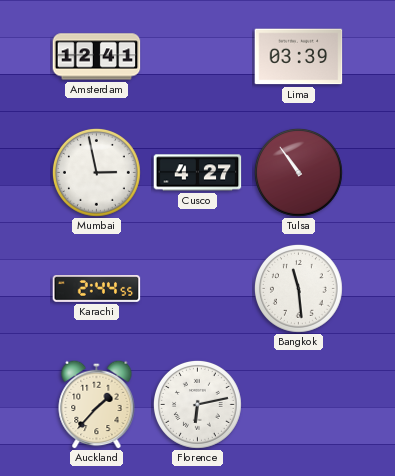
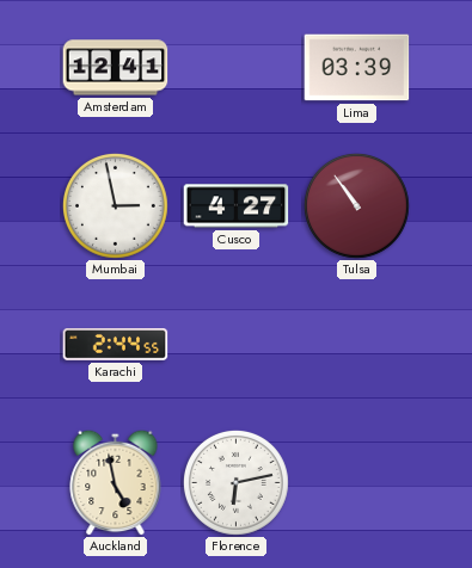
Bangkok: 11:29 -> none
Auckland: 1:37 -> 4:58
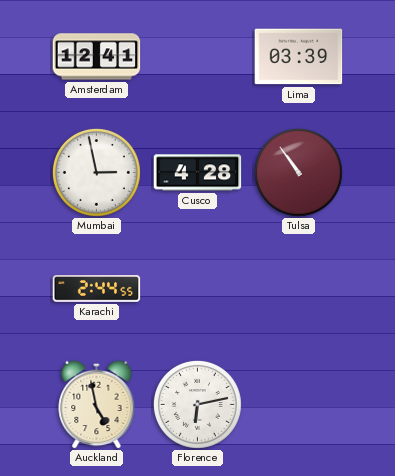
Cusco: 4:27 -> 4:28
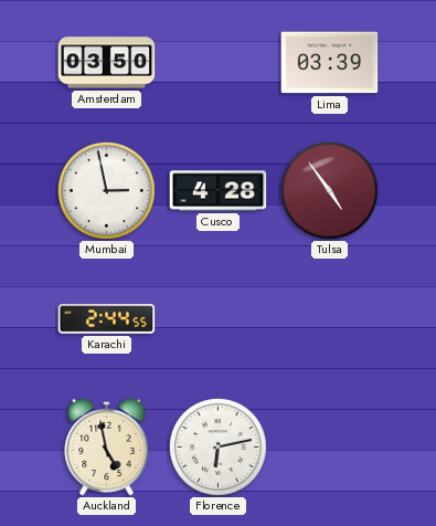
Amsterdam: 12:41 -> 03:50
Tulsa: 10:54 -> 4:54
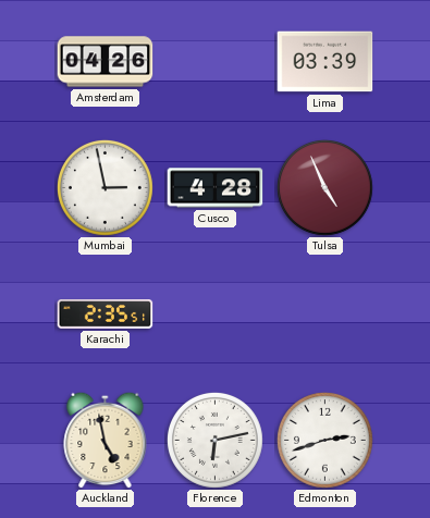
Amsterdam: 03:50 -> 04:26
Tulsa: 4:54 -> 4:56
Karachi: 2:44 -> 2:35
Edmonton: none -> 2:42
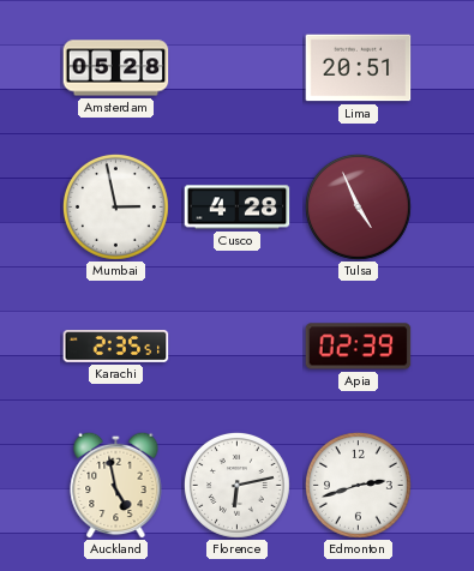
Amsterdam: 04:26 -> 05:28
Lima: 03:39 -> 20:51
Apia: none -> 02:39
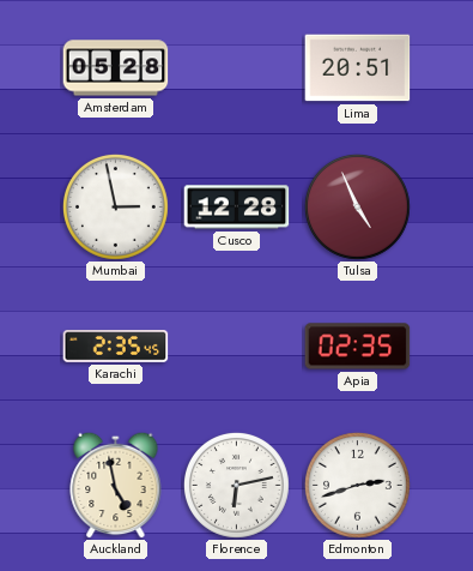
Cusco: 4:28 -> 12:28
Karachi: 2:35:51 -> 2:35:45
Apia: 02:39 -> 02:35
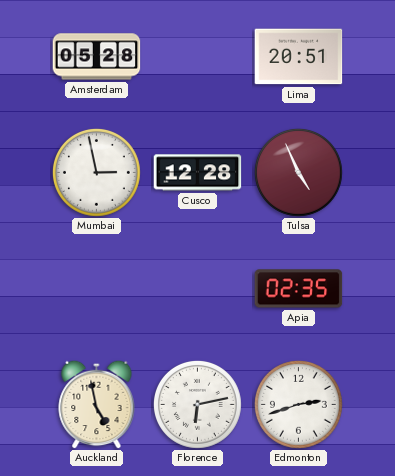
Karachi: 2:35 -> none
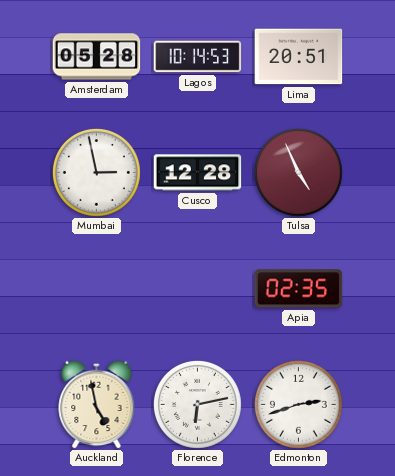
Lagos: none -> 10:14
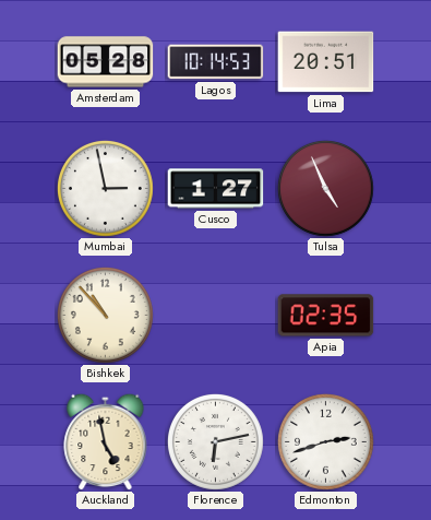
Cusco: 12:28 -> 1:27
Bishkek: none -> 10:53
